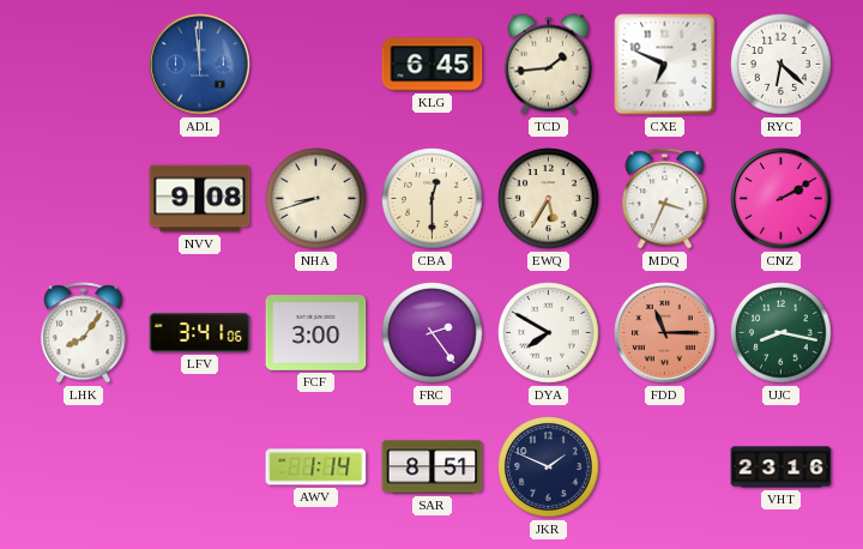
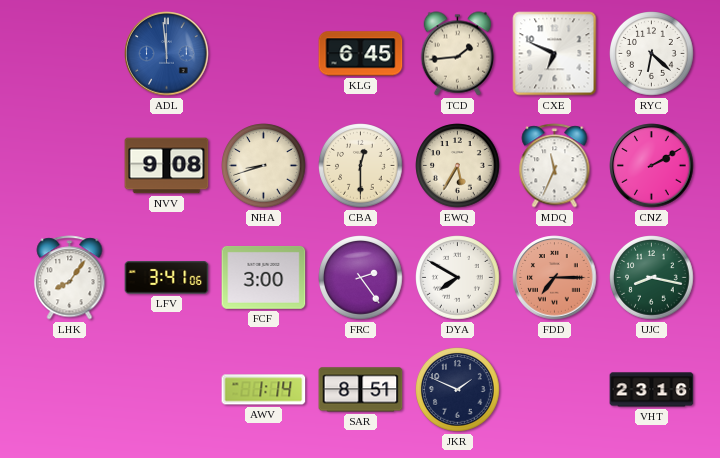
MDQ: 3:34 -> 11:34
FDD: 11:15 -> 7:15
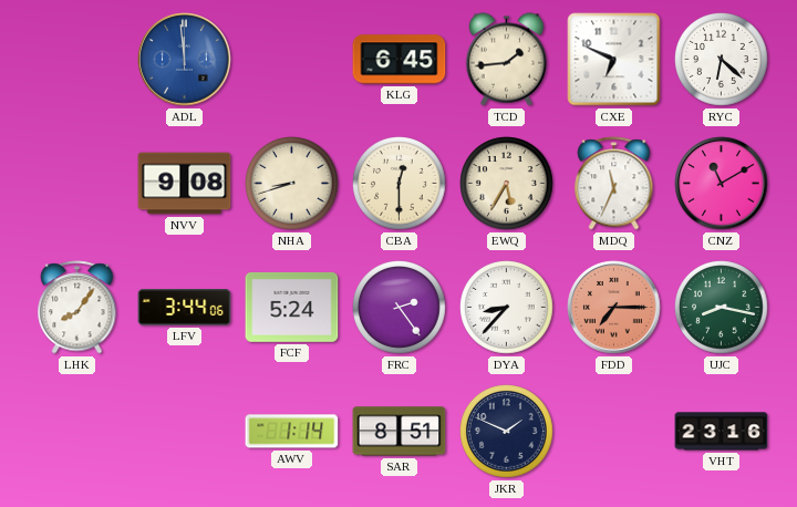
CNZ: 2:10 -> 11:10
LFV: 3:41 -> 3:44
FCF: 3:00 -> 5:24
DYA: 7:50 -> 8:37
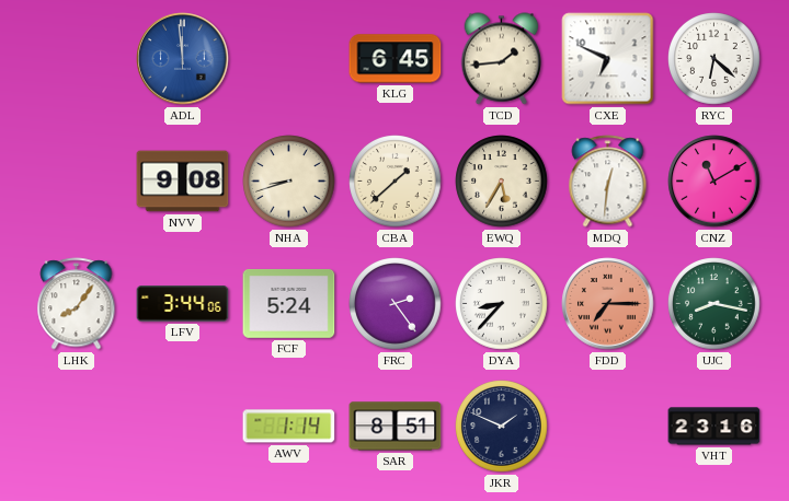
CBA: 12:30 -> 1:38
MDQ: 11:34 -> 12:31
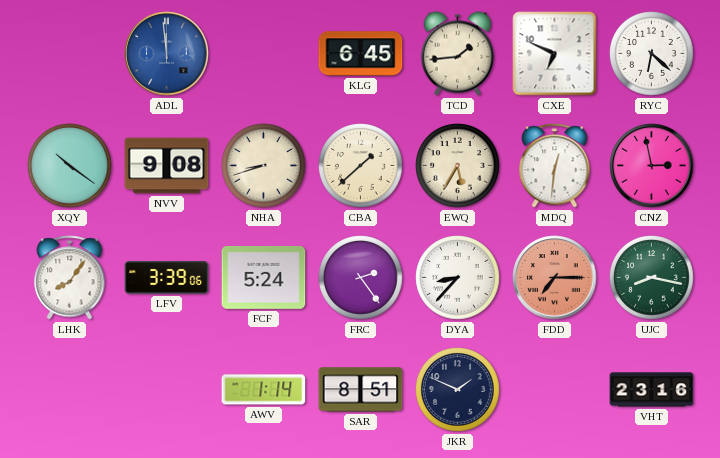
XQY: none -> 10:21
CNZ: 11:10 -> 2:58
LFV: 3:44 -> 3:39
